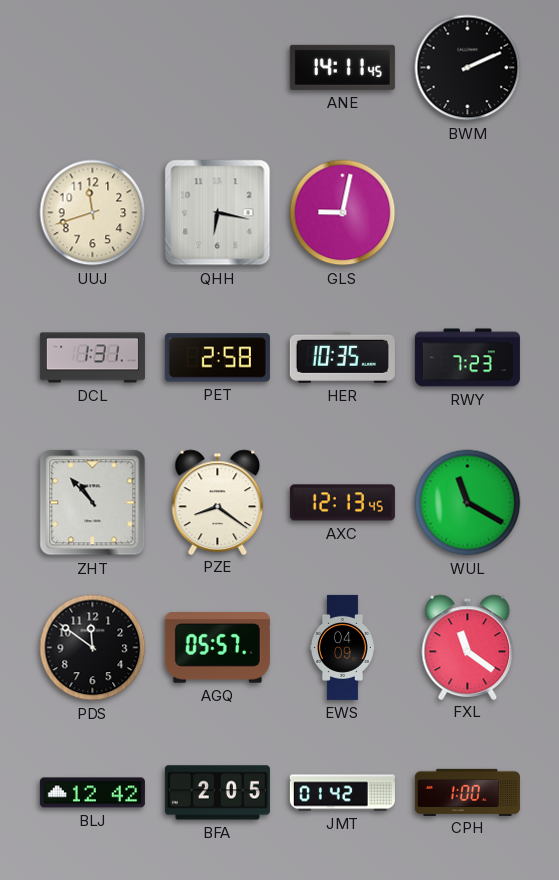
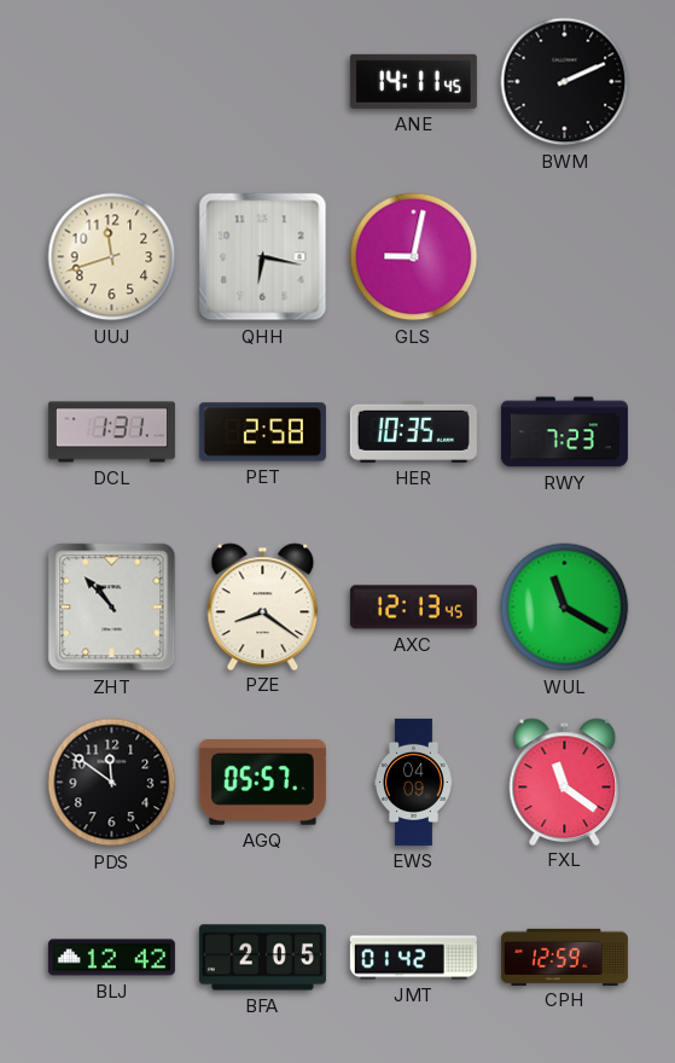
CPH: 1:00 -> 12:59
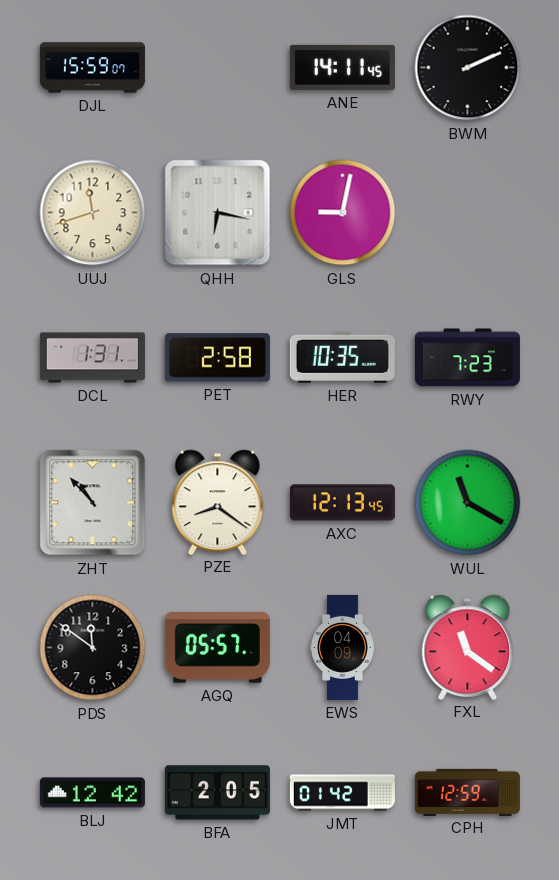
DJL: none -> 15:59
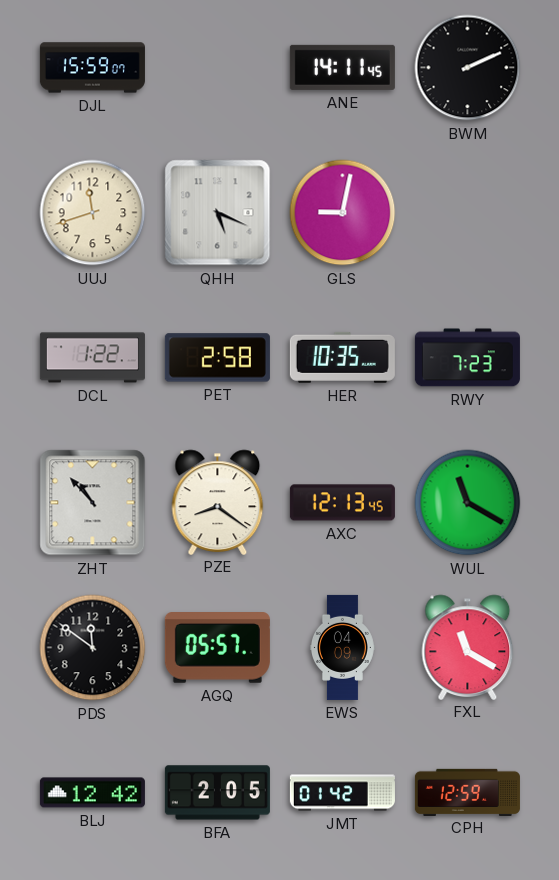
QHH: 6:17 -> 5:19
DCL: 1:31 -> 1:22
FXL: 11:21 -> 11:20
